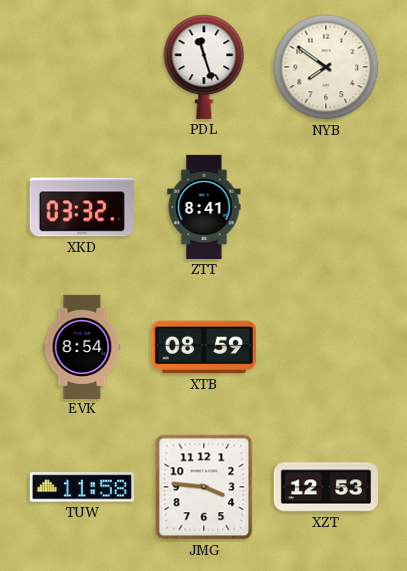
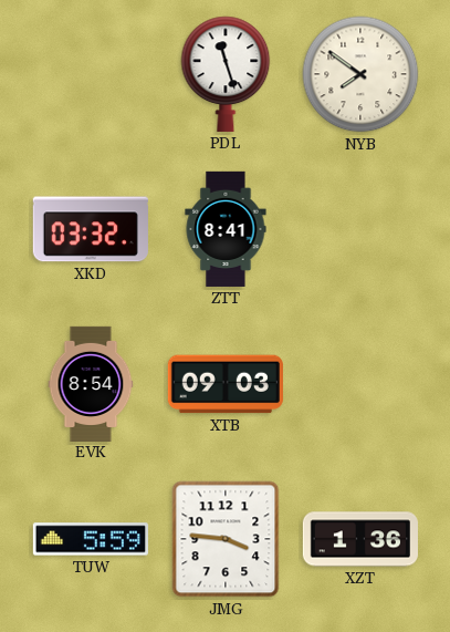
XTB: 08:59 -> 09:03
TUW: 11:58 -> 5:59
XZT: 12:53 -> 1:36
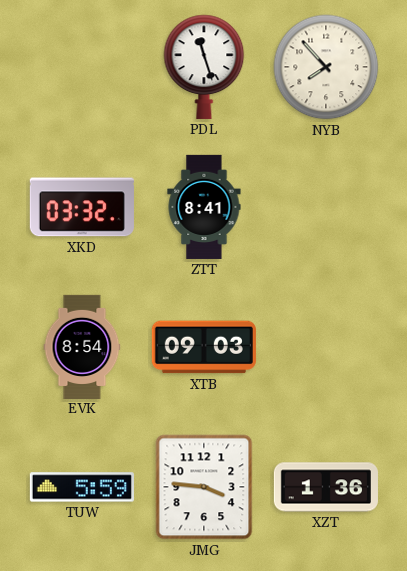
NYB: 7:51 -> 7:53
